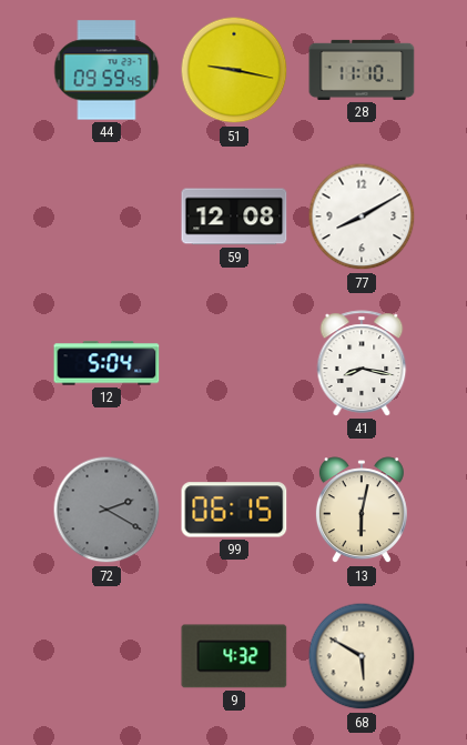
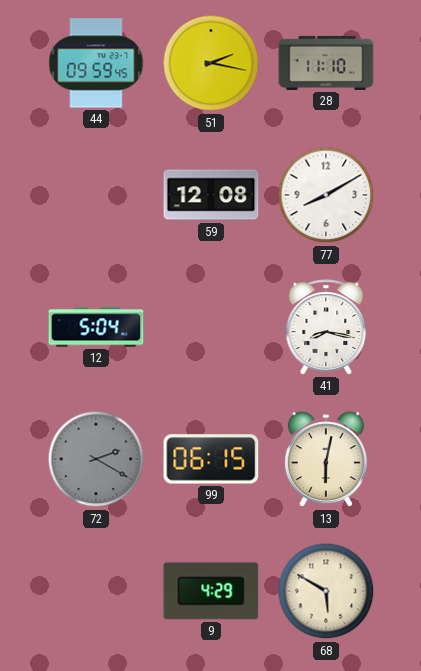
51: 9:17 -> 2:17
9: 4:32 -> 4:29
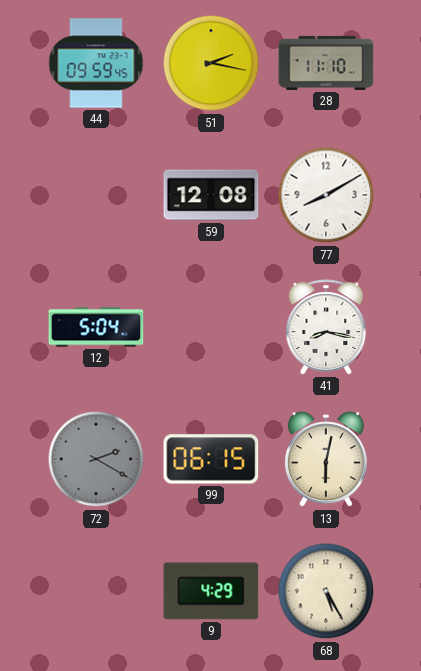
68: 5:50 -> 5:25
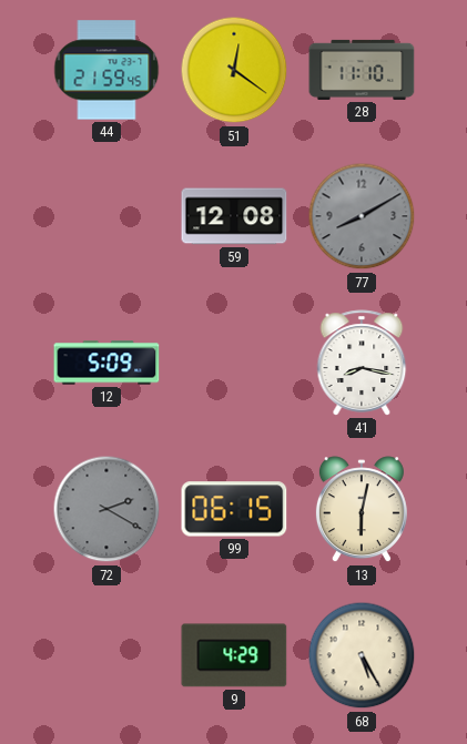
44: 09:59 -> 21:59
51: 2:17 -> 12:21
77 dial: white -> grey
12: 5:04 -> 5:09
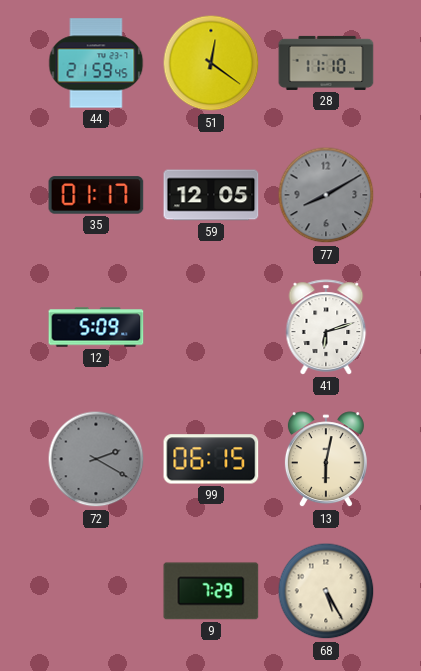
35: none -> 01:17
59: 12:08 -> 12:05
41: 8:17 -> 6:12
9: 4:29 -> 7:29
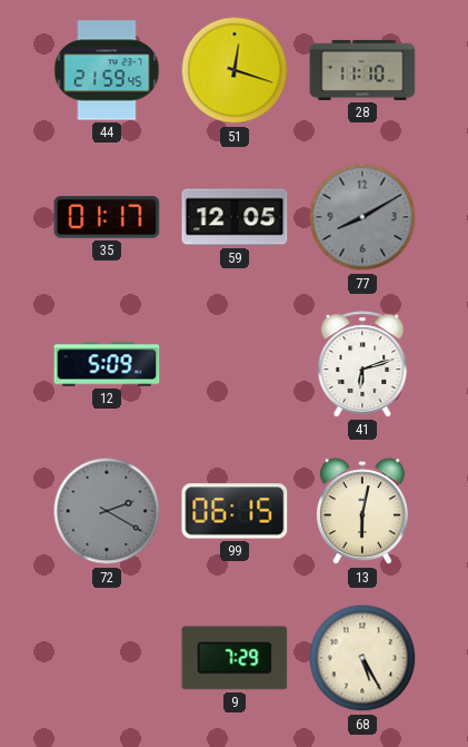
51: 12:21 -> 12:18
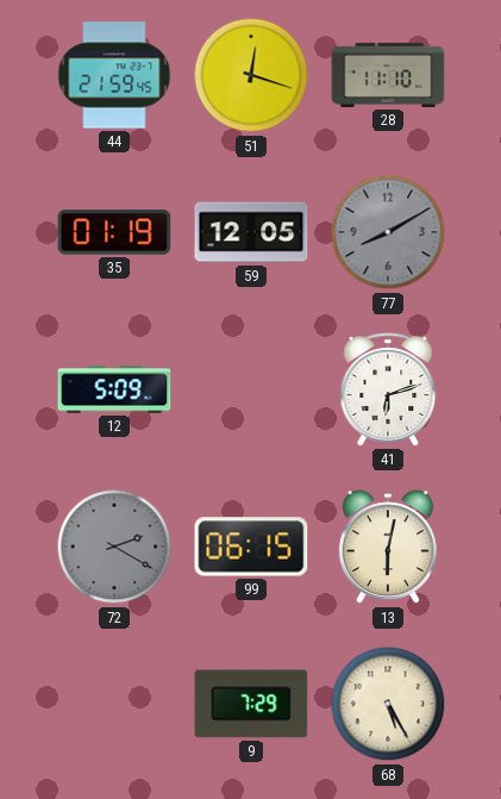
35: 01:17 -> 01:19
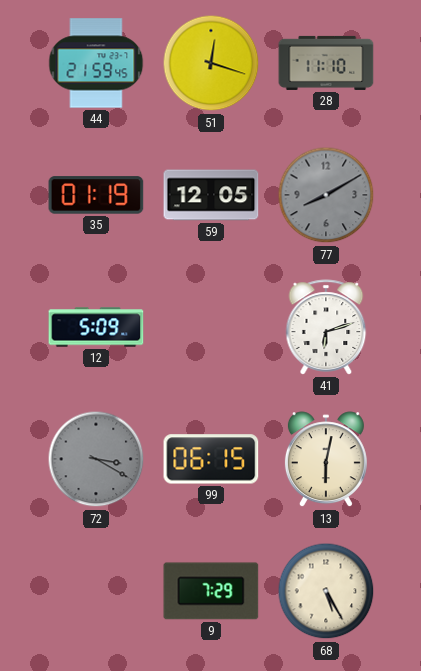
72: 2:20 -> 3:20
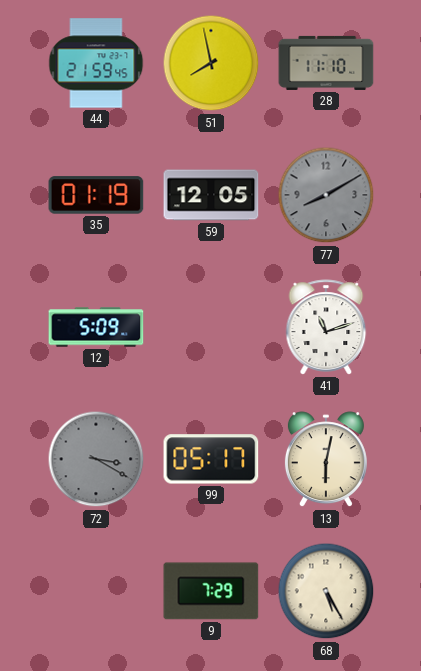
51: 12:18 -> 7:58
41: 6:12 -> 11:12
99: 06:15 -> 05:17
